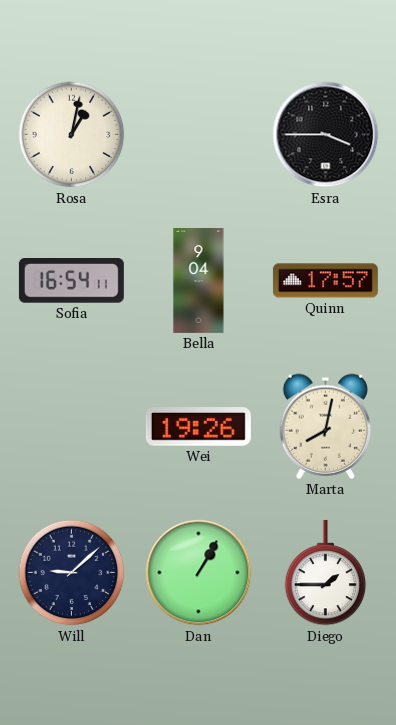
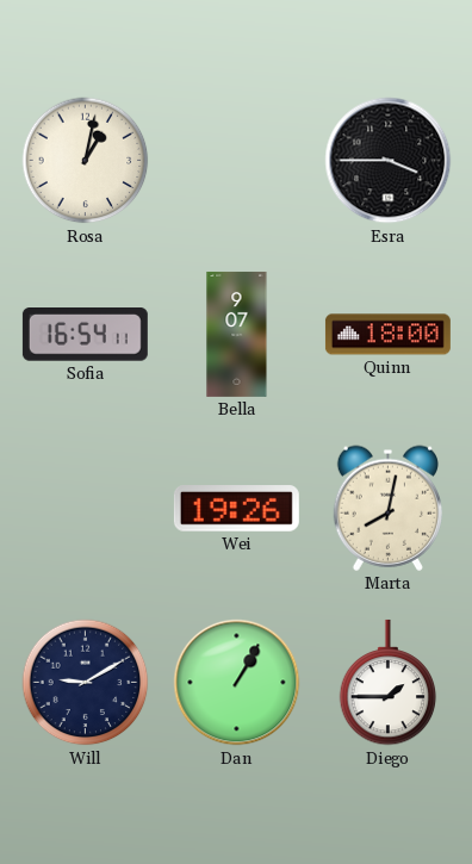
Bella: 9:04 -> 9:07
Quinn: 17:57 -> 18:00
Will: 9:08 -> 9:10
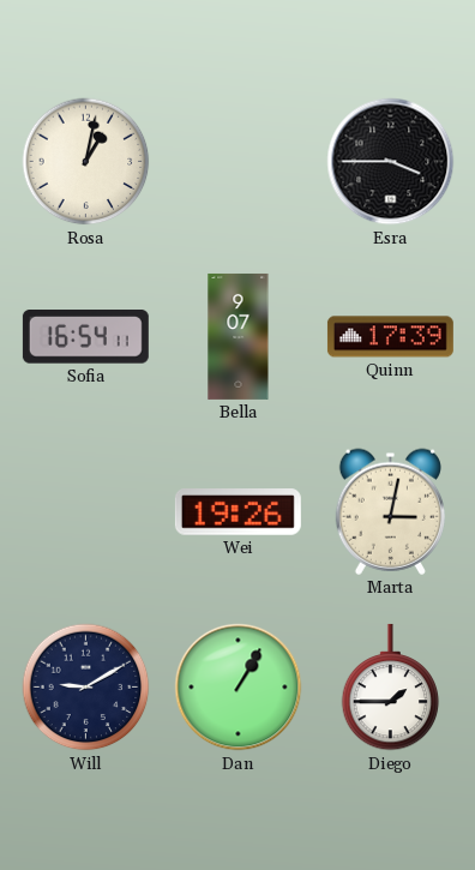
Quinn: 18:00 -> 17:39
Marta: 8:02 -> 3:02
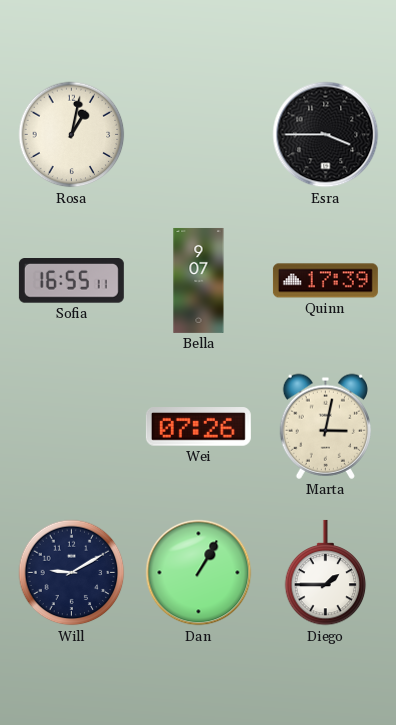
Sofia: 16:54 -> 16:55
Wei: 19:26 -> 07:26
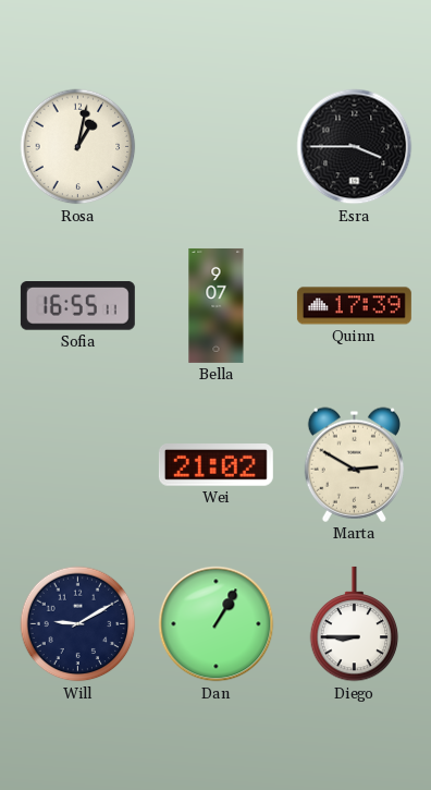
Wei: 07:26 -> 21:02
Marta: 3:02 -> 2:50
Diego: 1:45 -> 8:45
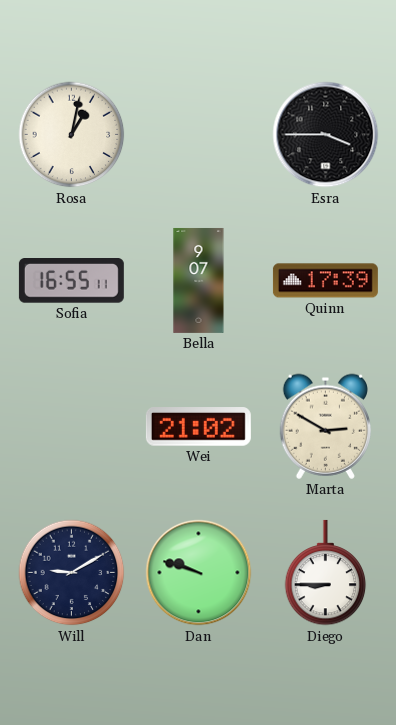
Dan: 1:05 -> 9:48
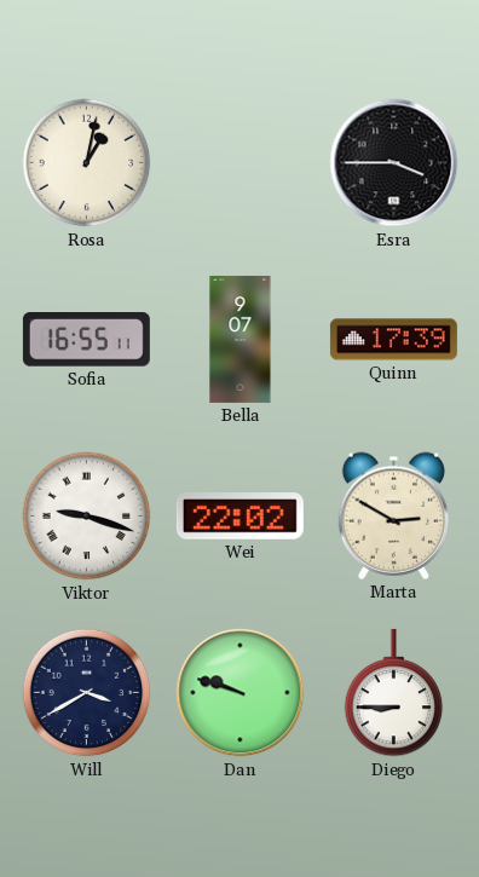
Viktor: none -> 9:18
Wei: 21:02 -> 22:02
Will: 9:10 -> 3:40
